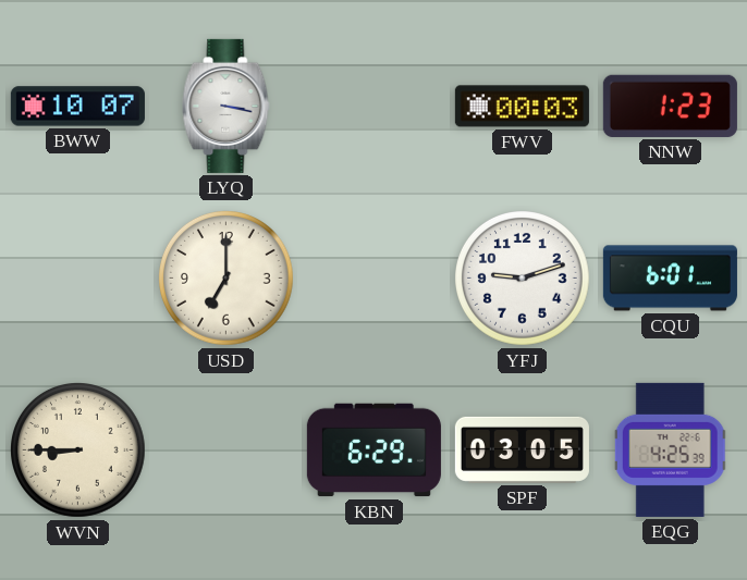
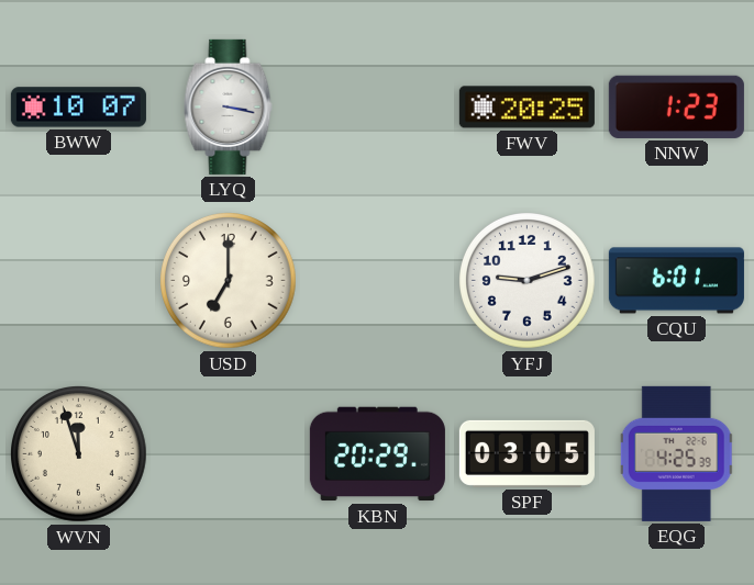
FWV: 00:03 -> 20:25
WVN: 8:45 -> 11:57
KBN: 6:29 -> 20:29
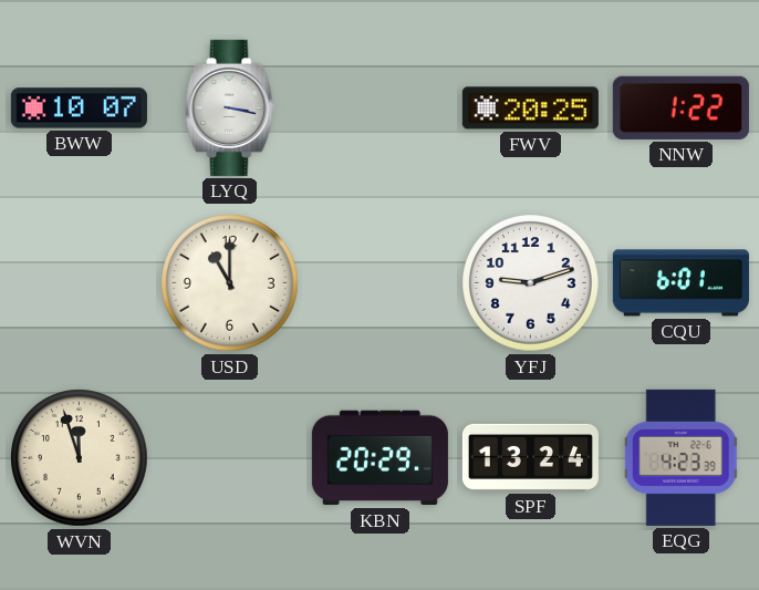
NNW: 1:23 -> 1:22
USD: 7:00 -> 11:00
SPF: 03:05 -> 13:24
EQG: 4:25 -> 4:23
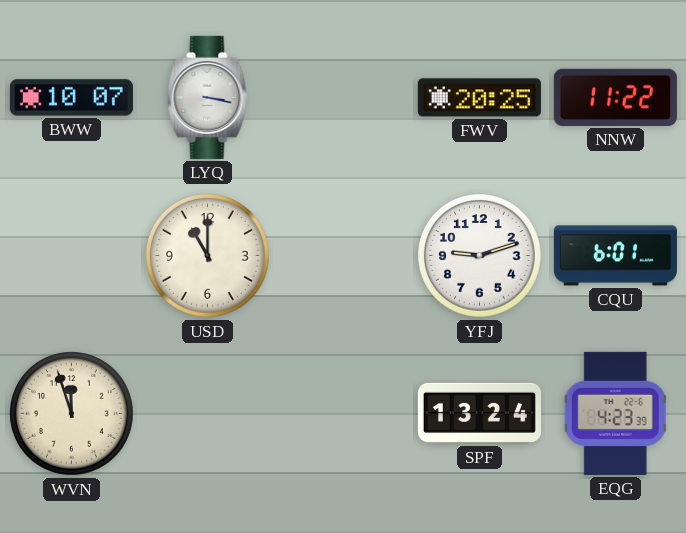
NNW: 1:22 -> 11:22
KBN: 20:29 -> none
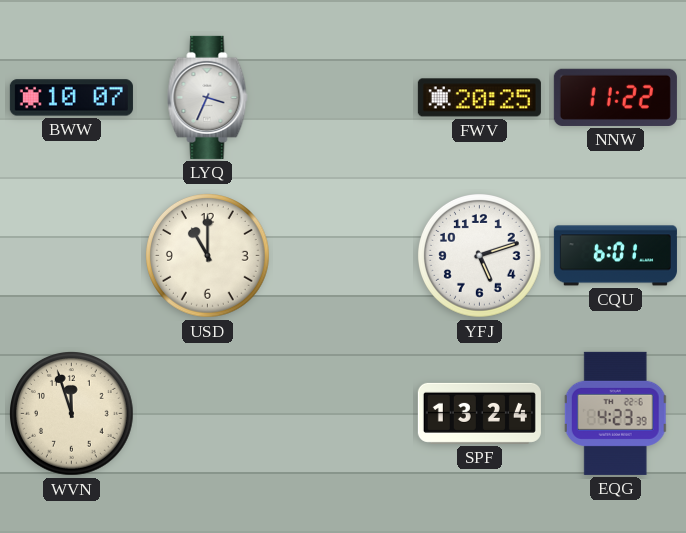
LYQ: 3:17 -> 3:34
YFJ: 9:12 -> 5:12
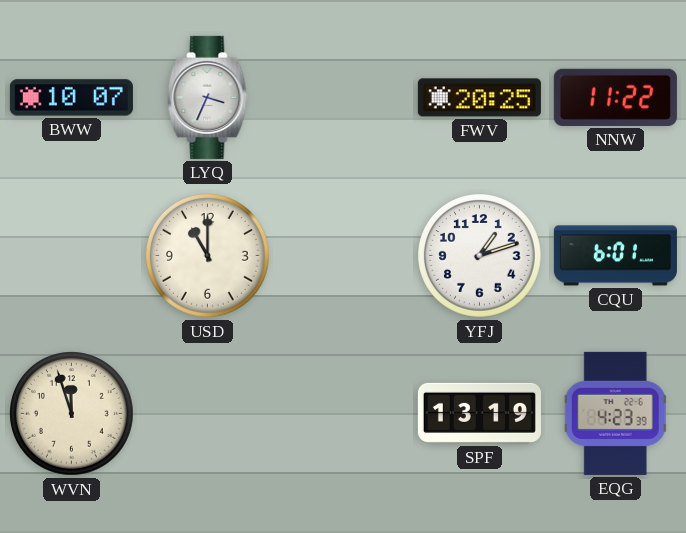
YFJ: 5:12 -> 1:12
SPF: 13:24 -> 13:19
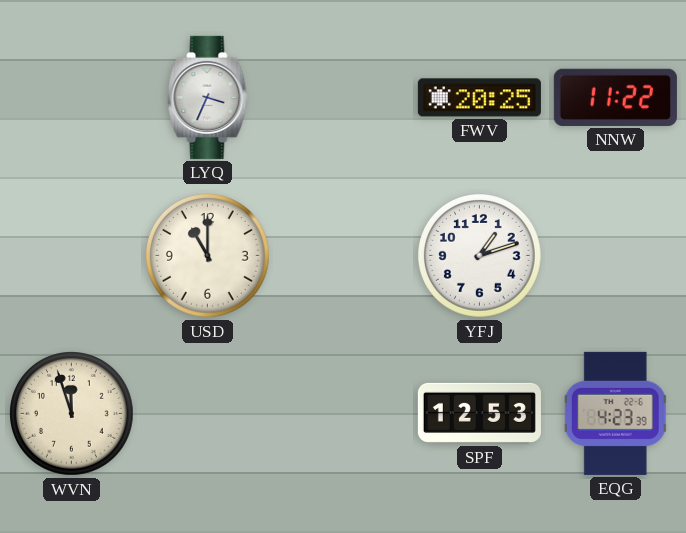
BWW: 10:07 -> none
CQU: 6:01 -> none
SPF: 13:19 -> 12:53
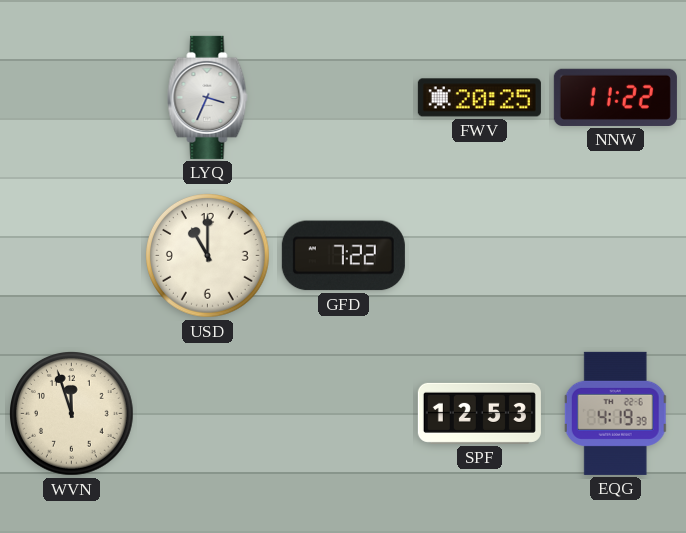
GFD: none -> 7:22
YFJ: 1:12 -> none
EQG: 4:23 -> 4:19
